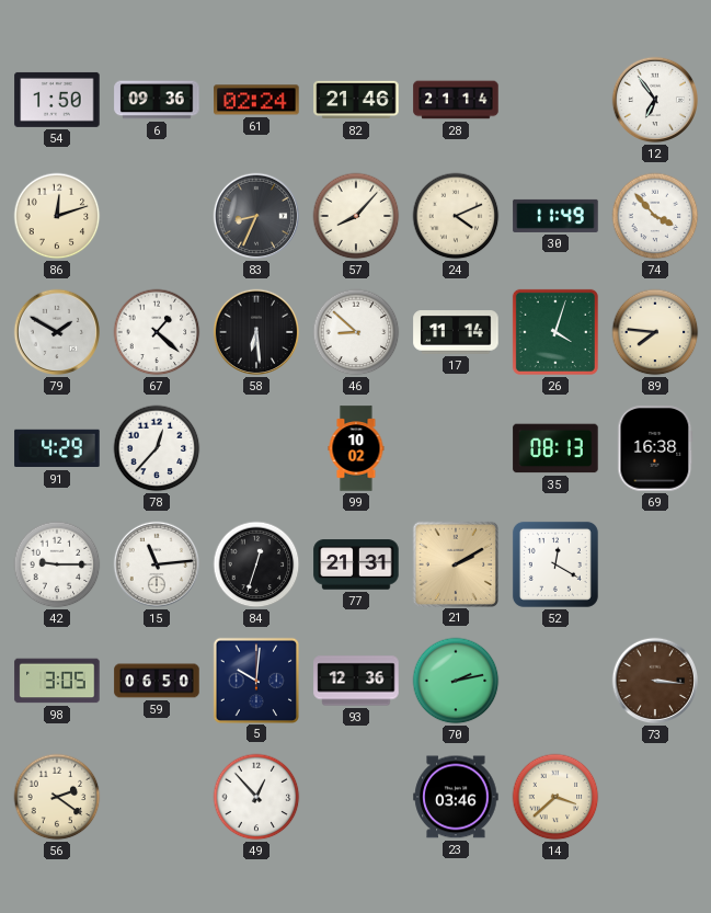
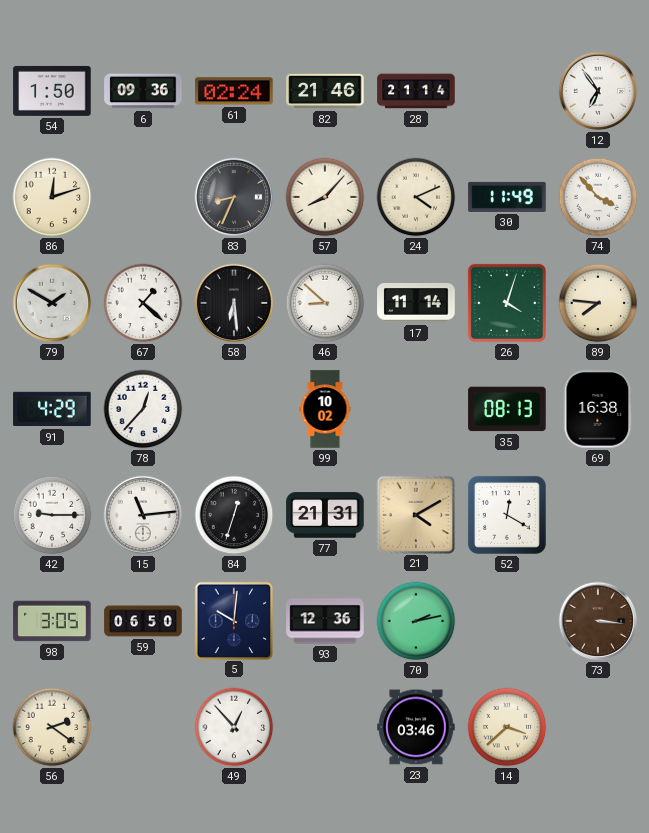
21: 2:10 -> 4:10
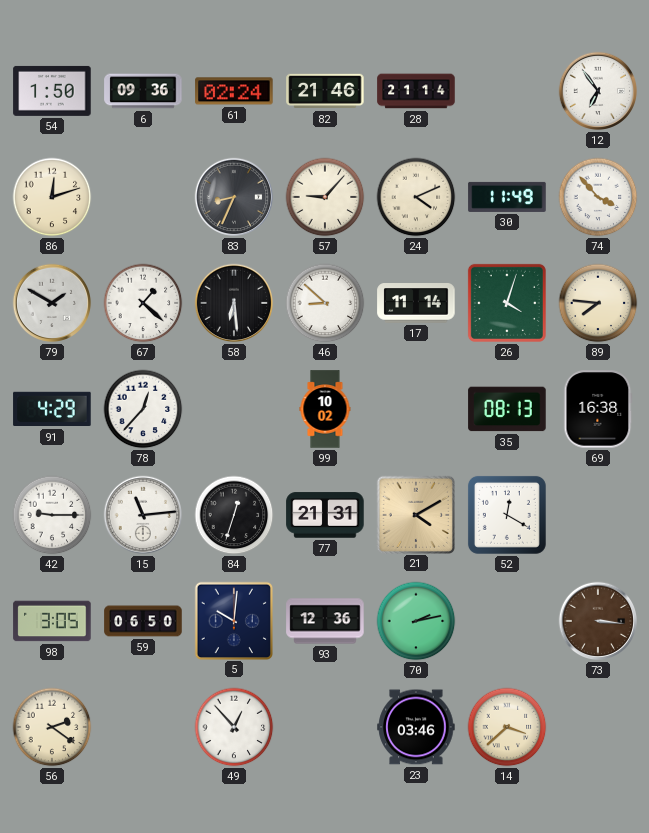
57: 8:07 -> 9:07
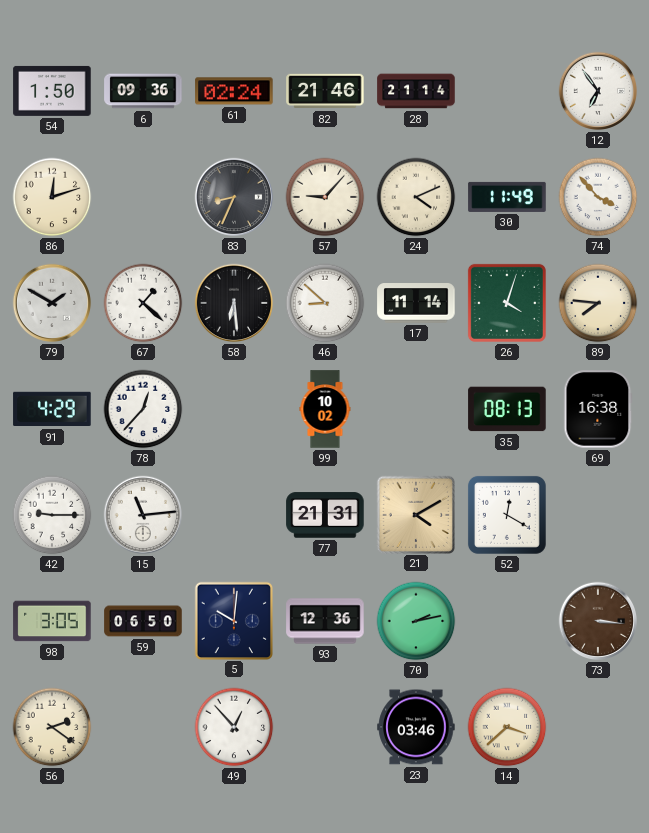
84: 12:33 -> none
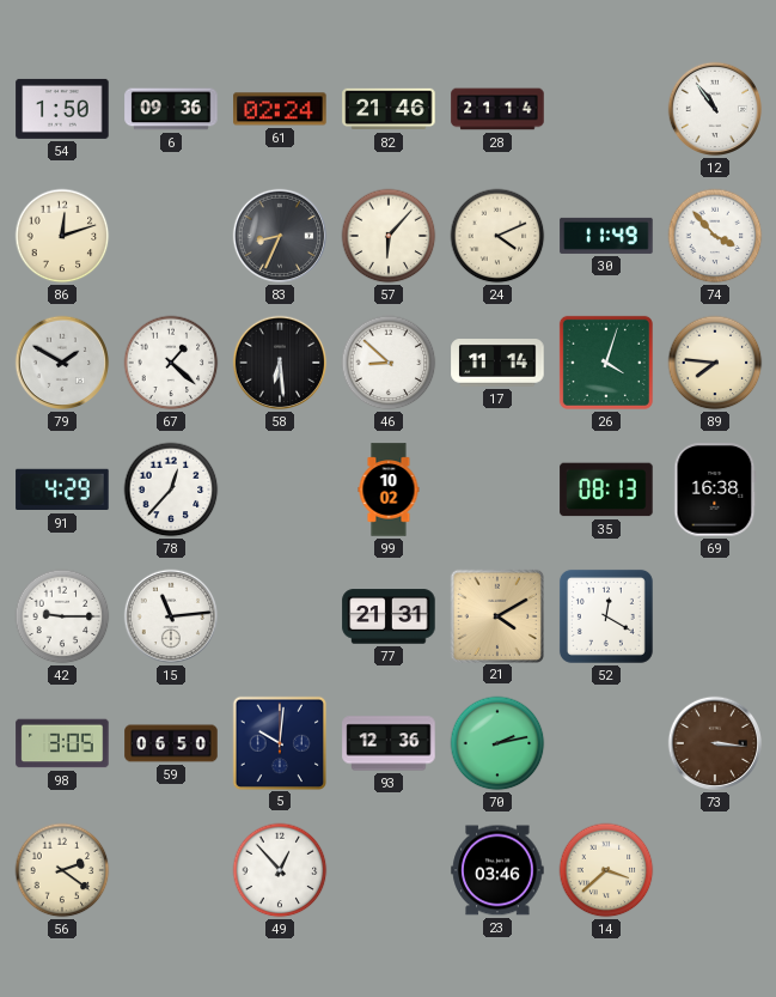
12: 6:54 -> 10:54
57: 9:07 -> 6:07
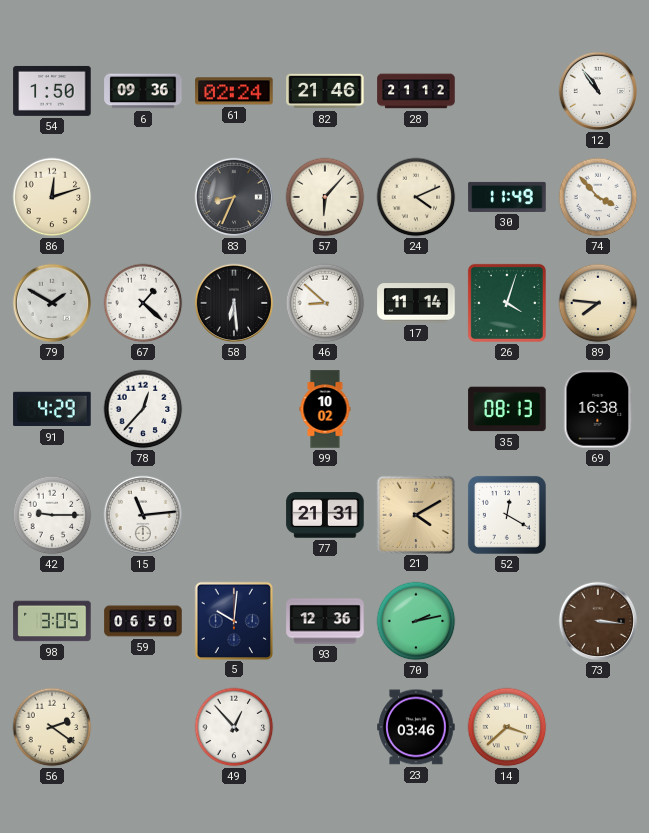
28: 21:14 -> 21:12
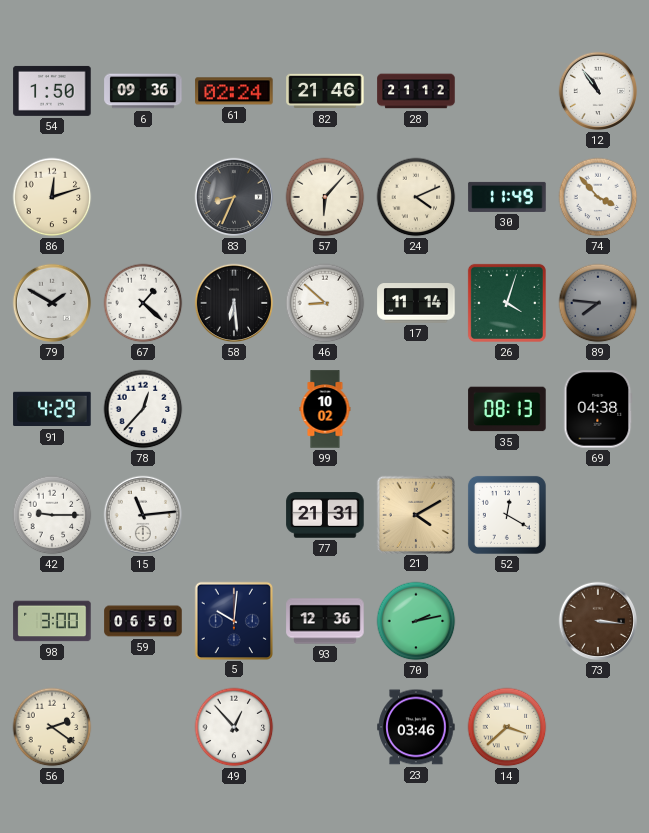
89 dial: cream -> grey
69: 16:38 -> 04:38
98: 3:05 -> 3:00
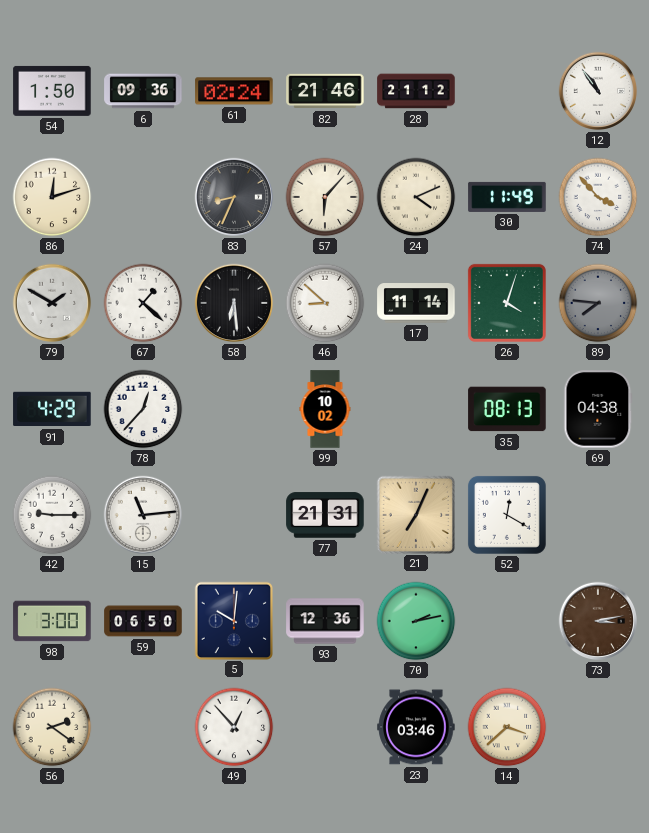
21: 4:10 -> 7:04
73: 3:16 -> 3:13
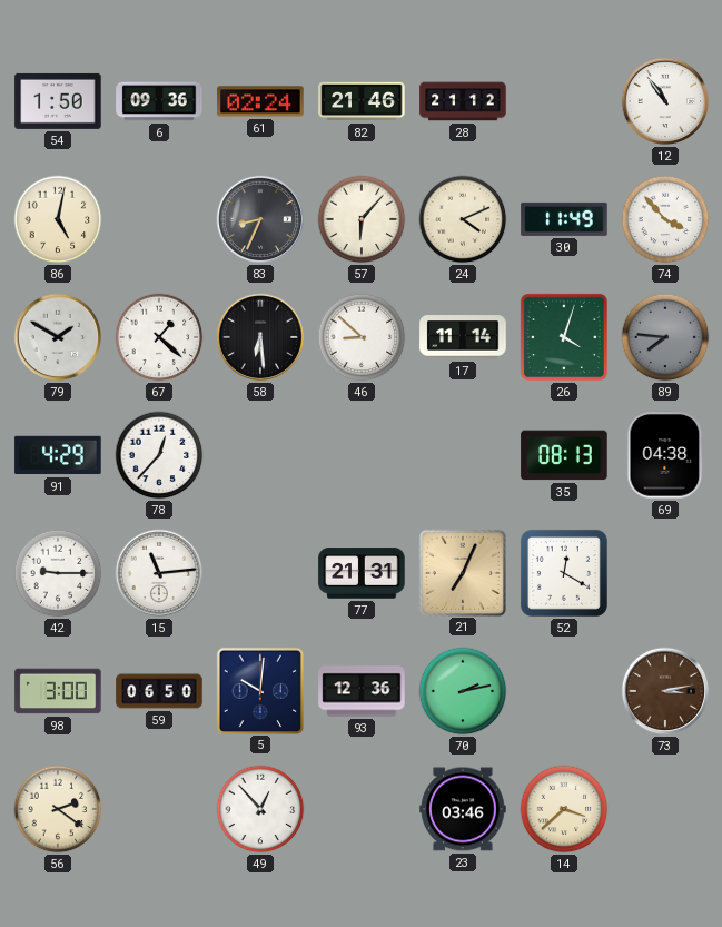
86: 12:12 -> 5:02
99: 10:02 -> none
